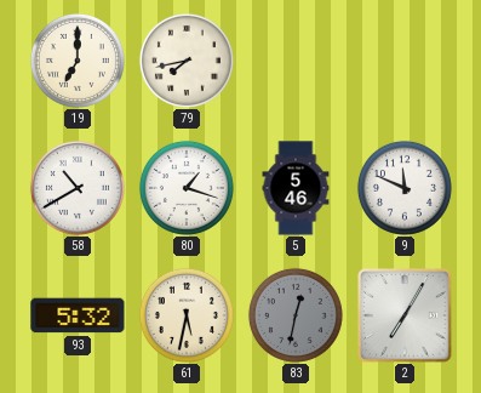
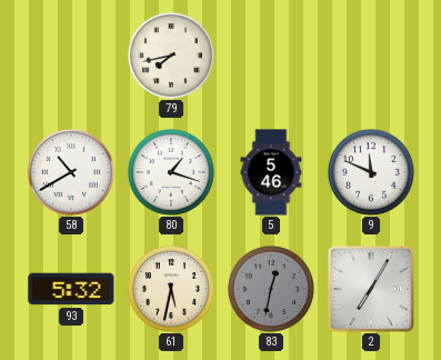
19: 7:00 -> none
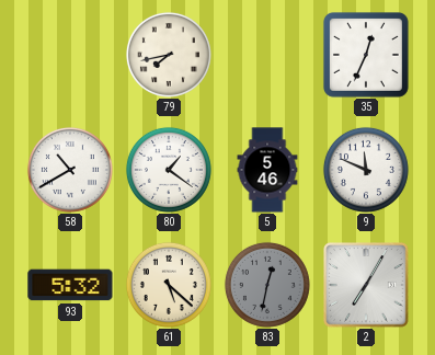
35: none -> 12:34
80: 1:18 -> 1:21
61: 5:32 -> 5:22
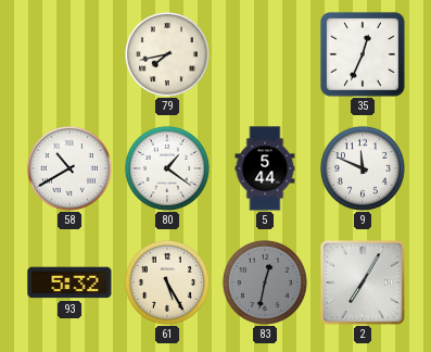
5: 5:46 -> 5:44
61: 5:22 -> 5:25
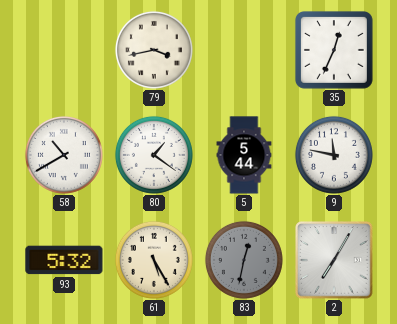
79: 7:43 -> 3:43
9: 11:49 -> 11:47
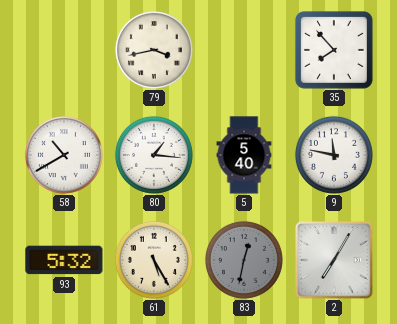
35: 12:34 -> 7:53
80: 1:21 -> 1:16
5: 5:44 -> 5:40
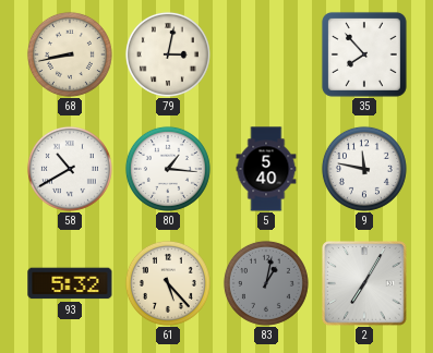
68: none -> 8:43
79: 3:43 -> 3:02
61: 5:25 -> 5:23
83: 12:32 -> 1:02
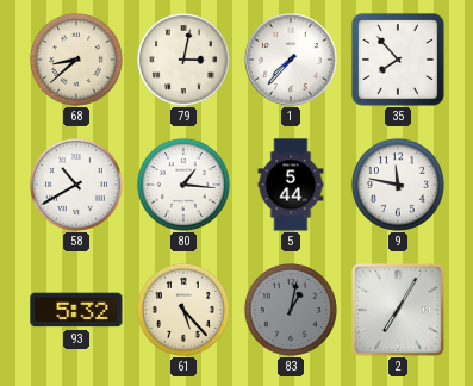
68: 8:43 -> 8:38
1: none -> 7:37
5: 5:40 -> 5:44
